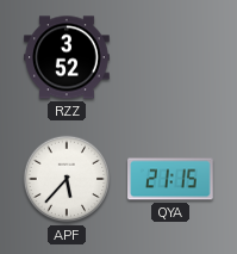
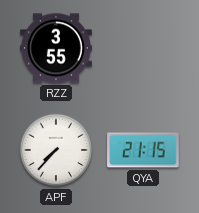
RZZ: 3:52 -> 3:55
APF: 5:37 -> 7:37
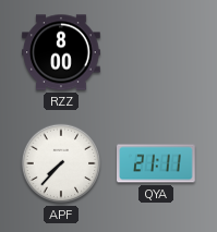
RZZ: 3:55 -> 8:00
QYA: 21:15 -> 21:11
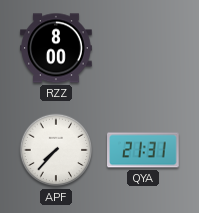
QYA: 21:11 -> 21:31
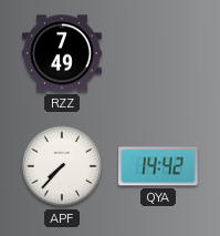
RZZ: 8:00 -> 7:49
QYA: 21:31 -> 14:42
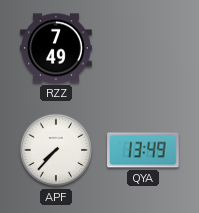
QYA: 14:42 -> 13:49
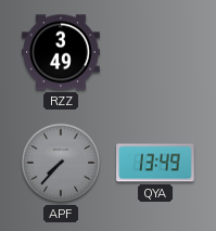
RZZ: 7:49 -> 3:49
APF dial: white -> grey
